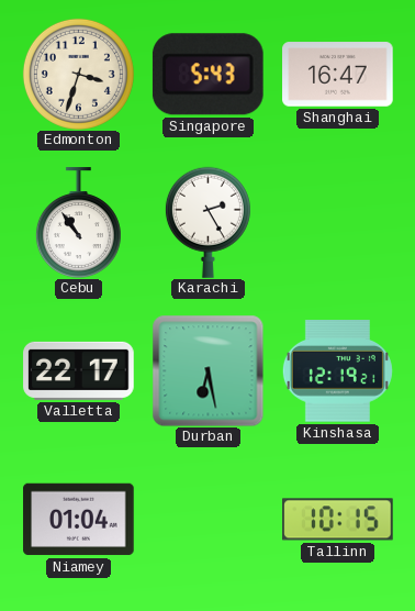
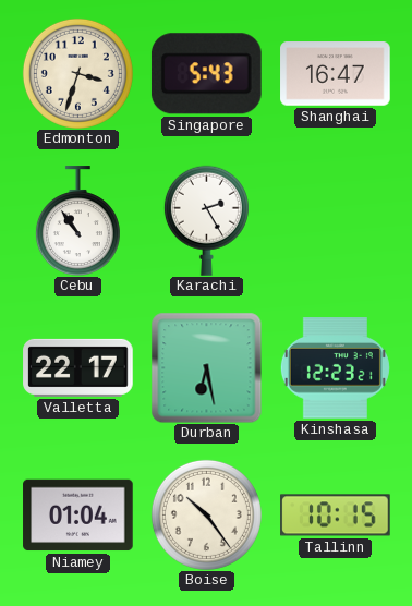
Kinshasa: 12:19 -> 12:23
Boise: none -> 10:24
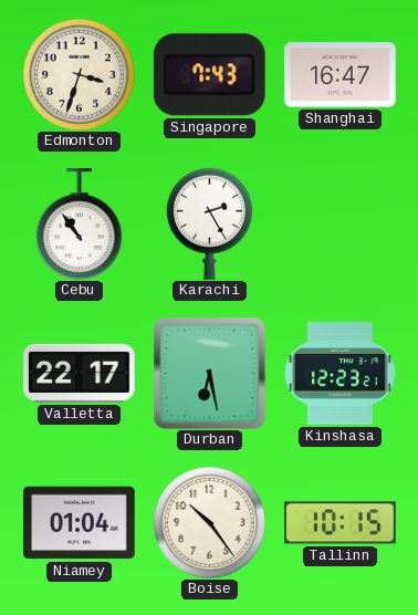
Singapore: 5:43 -> 7:43
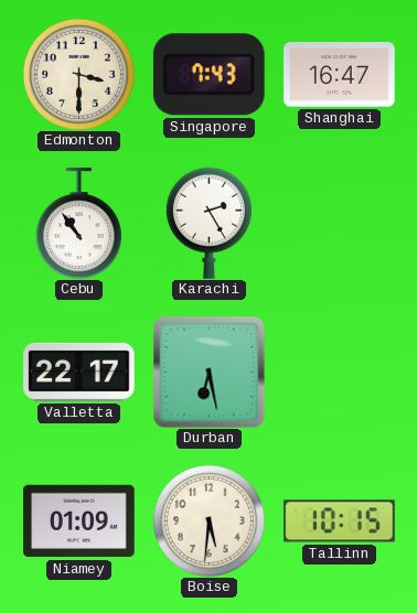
Edmonton: 3:33 -> 3:30
Kinshasa: 12:23 -> none
Niamey: 01:04 -> 01:09
Boise: 10:24 -> 5:31
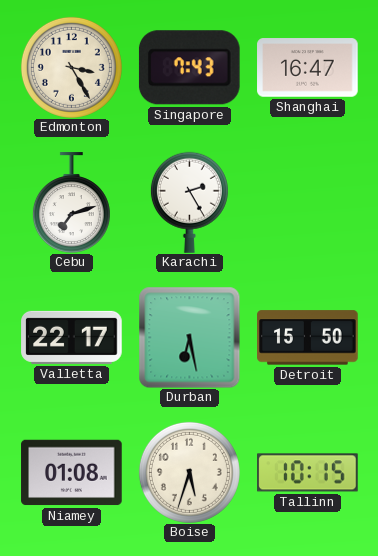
Edmonton: 3:30 -> 3:25
Cebu: 10:54 -> 7:12
Detroit: none -> 15:50
Niamey: 01:09 -> 01:08
Boise: 5:31 -> 5:33
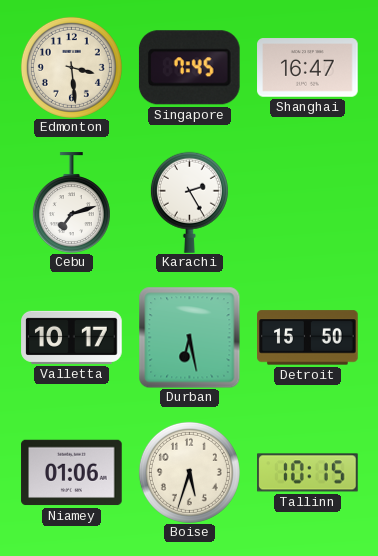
Edmonton: 3:25 -> 3:29
Singapore: 7:43 -> 7:45
Valletta: 22:17 -> 10:17
Niamey: 01:08 -> 01:06
